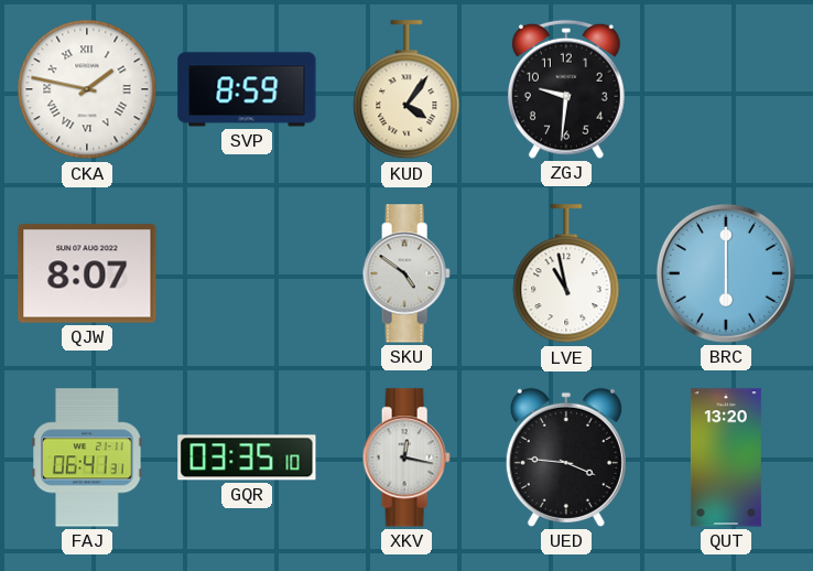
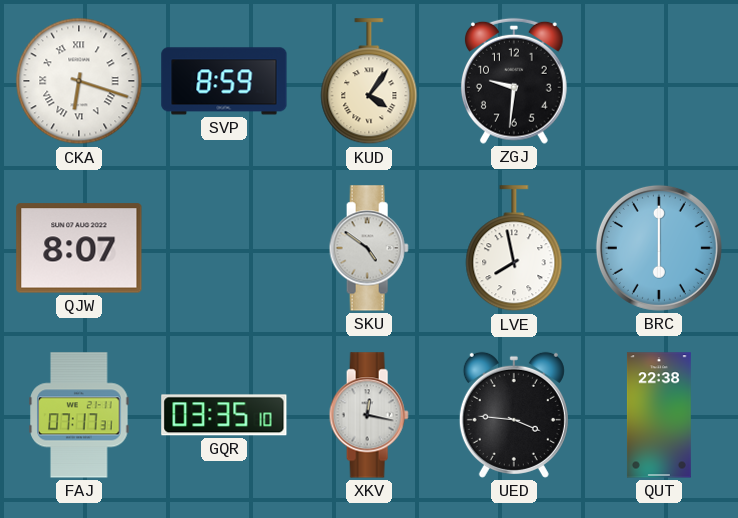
CKA: 1:47 -> 6:18
LVE: 10:58 -> 7:58
FAJ: 06:41 -> 07:17
QUT: 13:20 -> 22:38
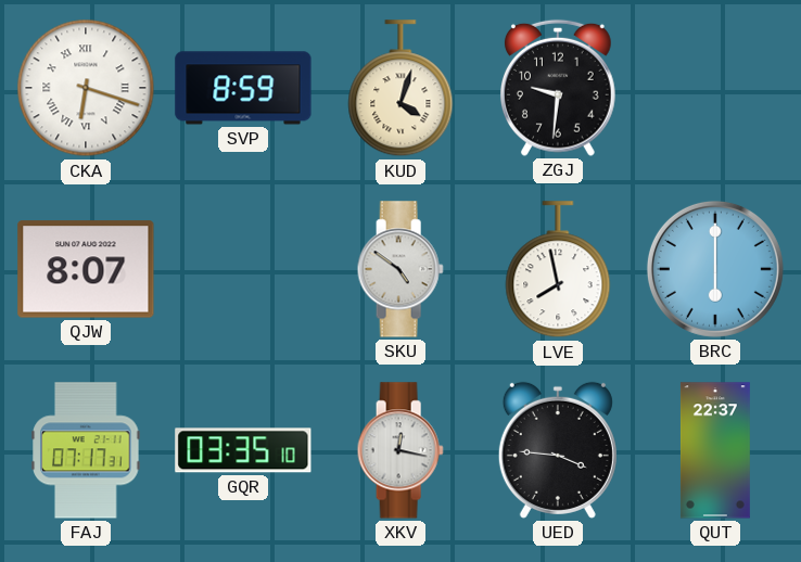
KUD: 4:06 -> 4:03
QUT: 22:38 -> 22:37
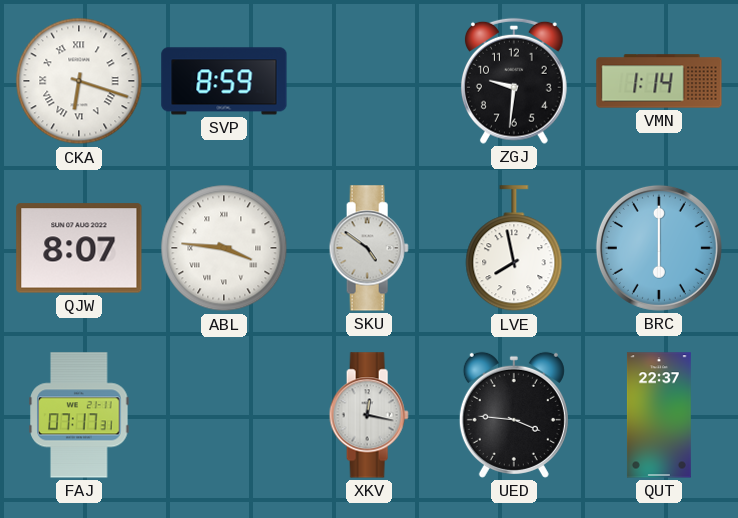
KUD: 4:03 -> none
VMN: none -> 1:14
ABL: none -> 3:46
GQR: 03:35 -> none
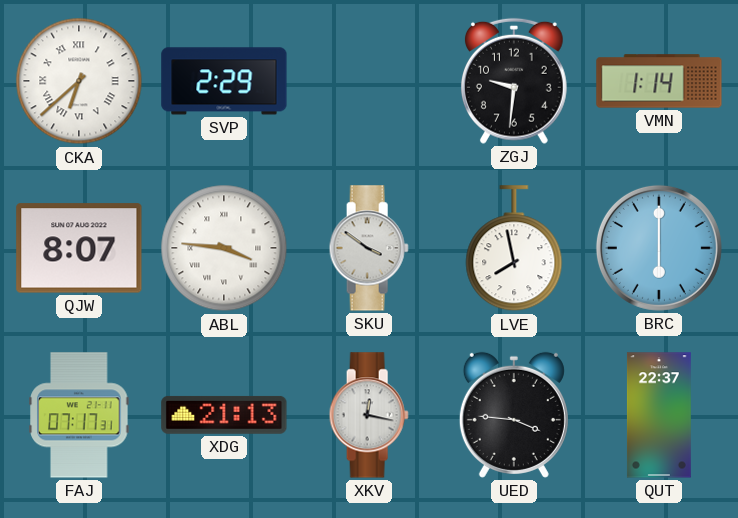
CKA: 6:18 -> 6:38
SVP: 8:59 -> 2:29
SKU: 4:51 -> 3:51
XDG: none -> 21:13
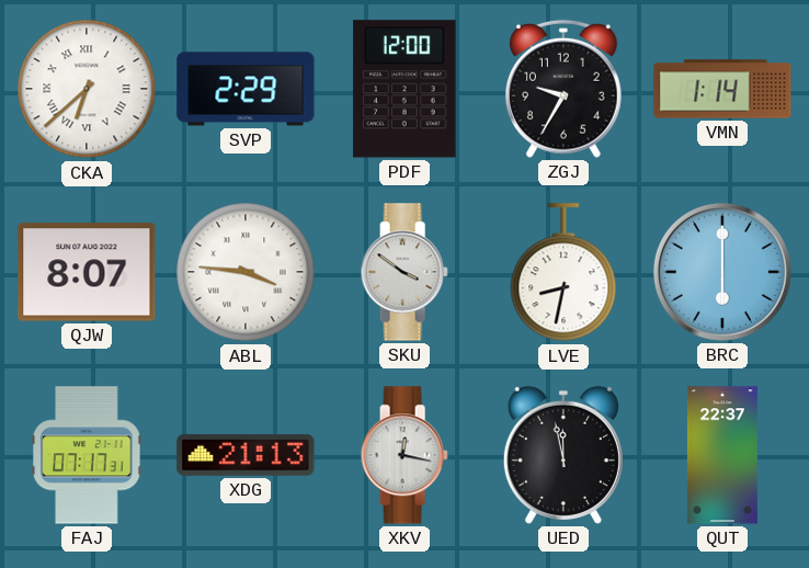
PDF: none -> 12:00
ZGJ: 9:31 -> 9:35
LVE: 7:58 -> 8:32
UED: 3:46 -> 11:58
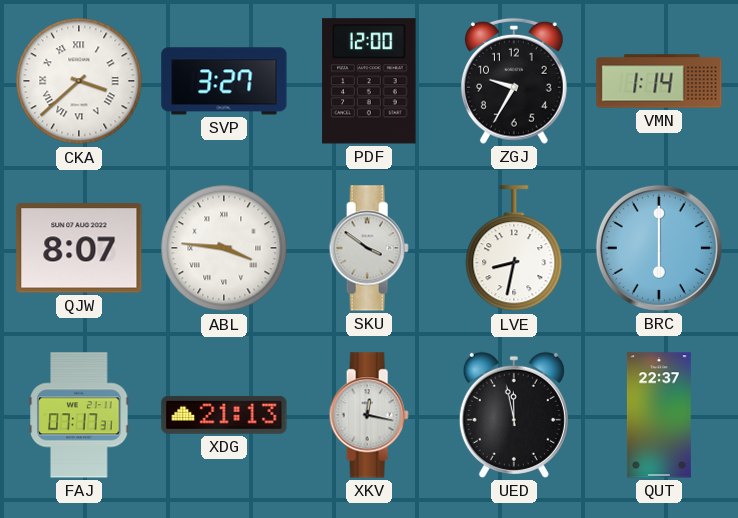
CKA: 6:38 -> 3:38
SVP: 2:29 -> 3:27
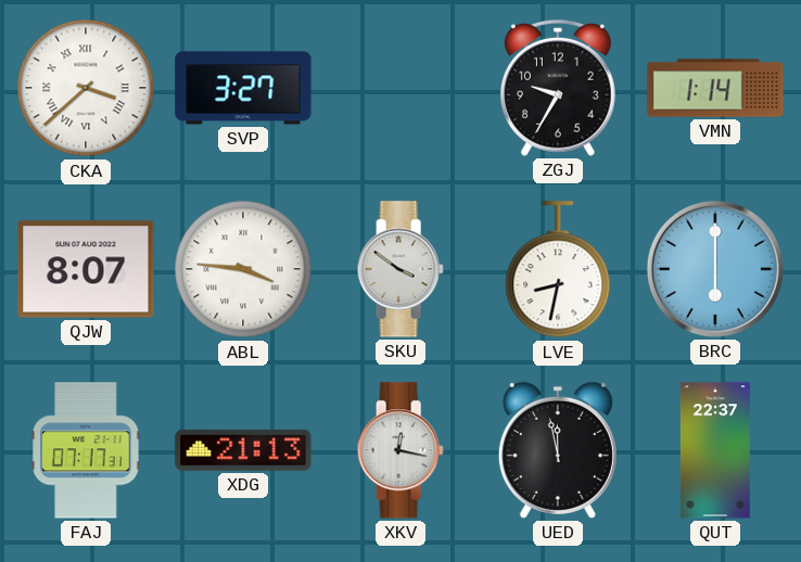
PDF: 12:00 -> none
